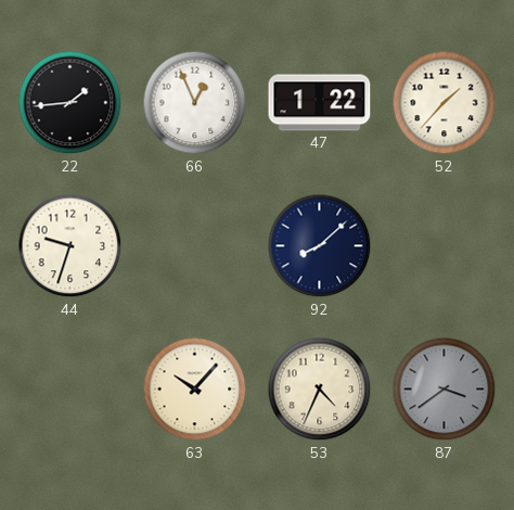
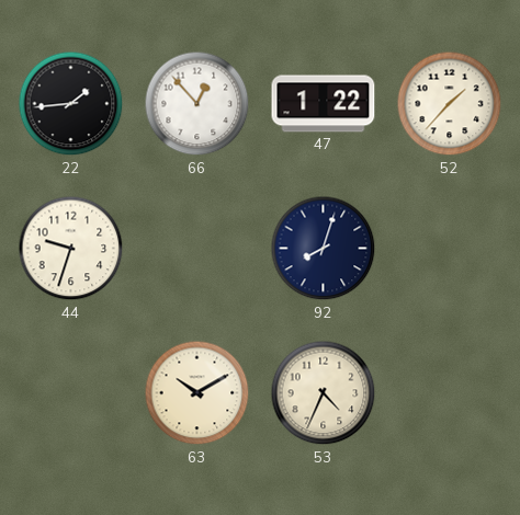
66: 12:56 -> 12:53
92: 8:08 -> 8:03
63: 10:07 -> 10:10
87: 3:39 -> none
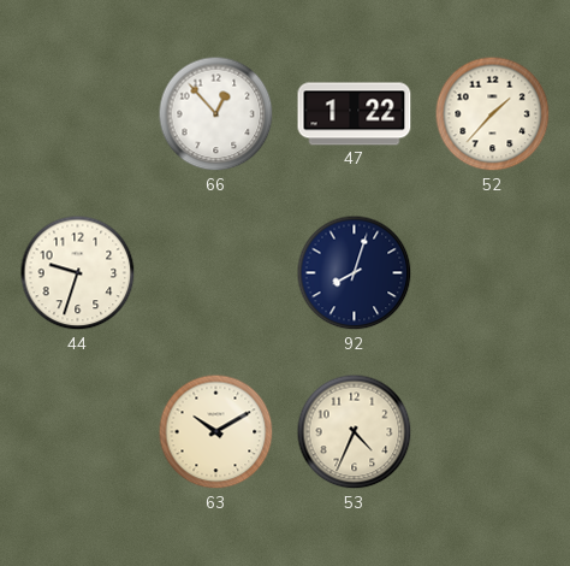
22: 1:44 -> none
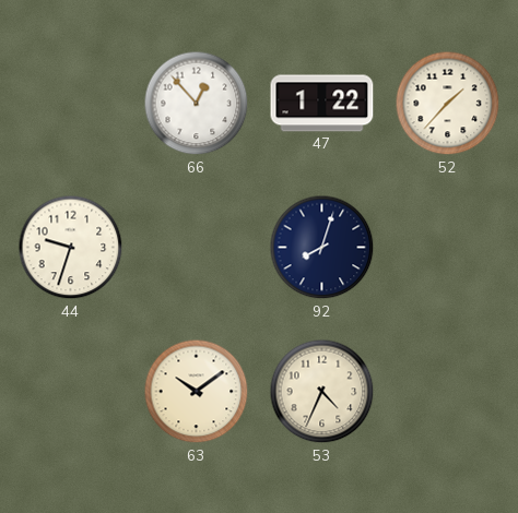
63: 10:10 -> 10:09
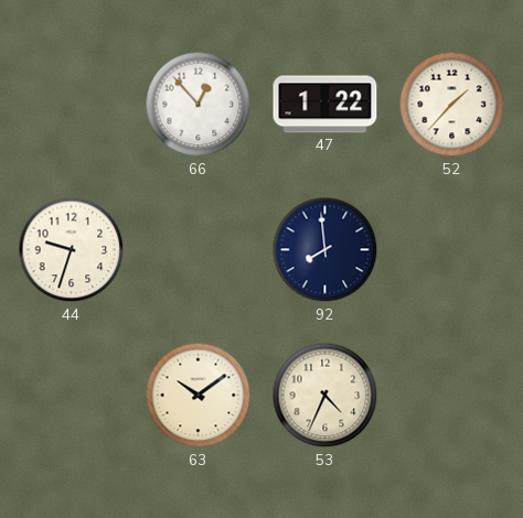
92: 8:03 -> 7:59
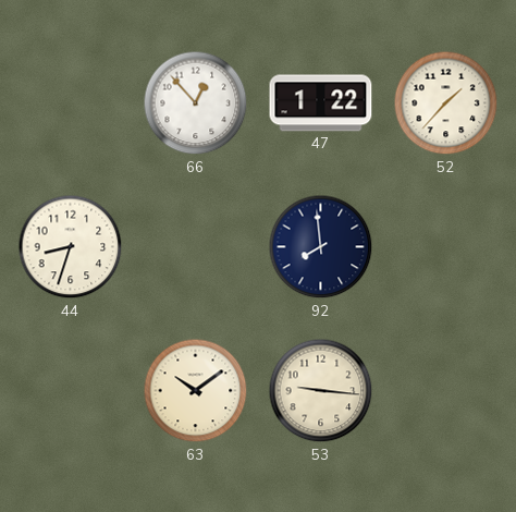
44: 9:33 -> 8:33
53: 4:34 -> 9:16
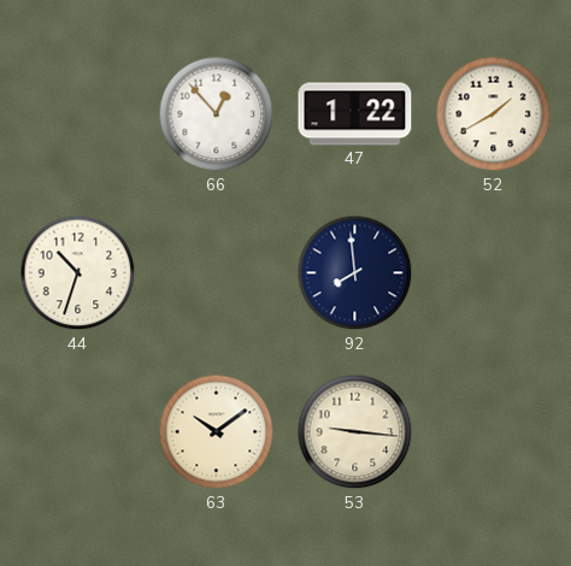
52: 1:37 -> 1:40
44: 8:33 -> 10:33
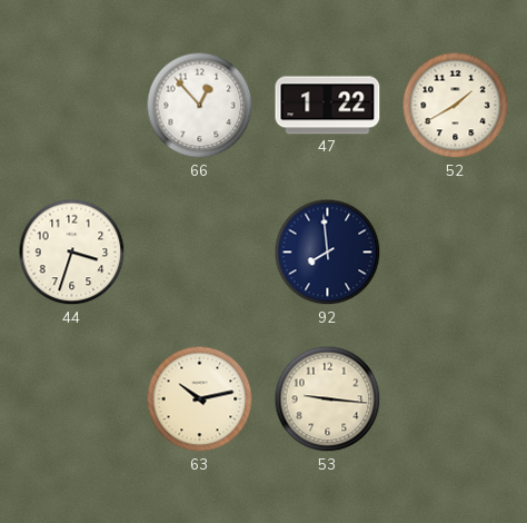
44: 10:33 -> 3:33
63: 10:09 -> 10:13
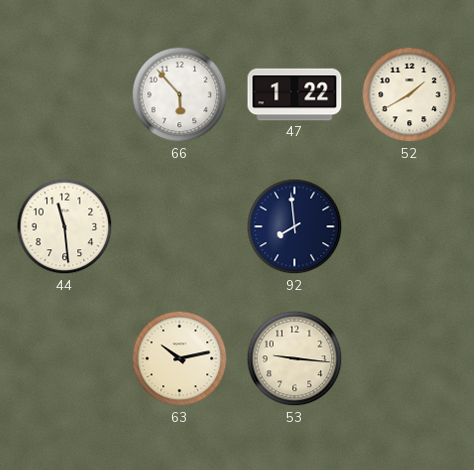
66: 12:53 -> 5:53
44: 3:33 -> 11:29
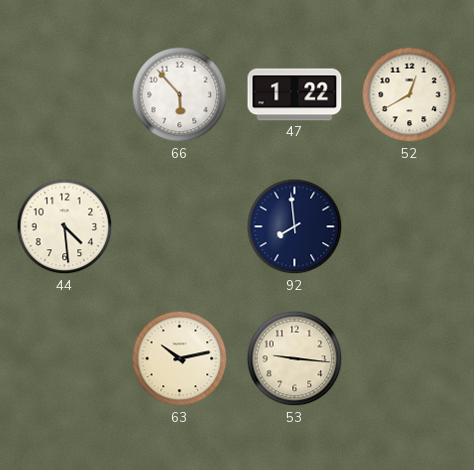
52: 1:40 -> 12:40
44: 11:29 -> 4:29
